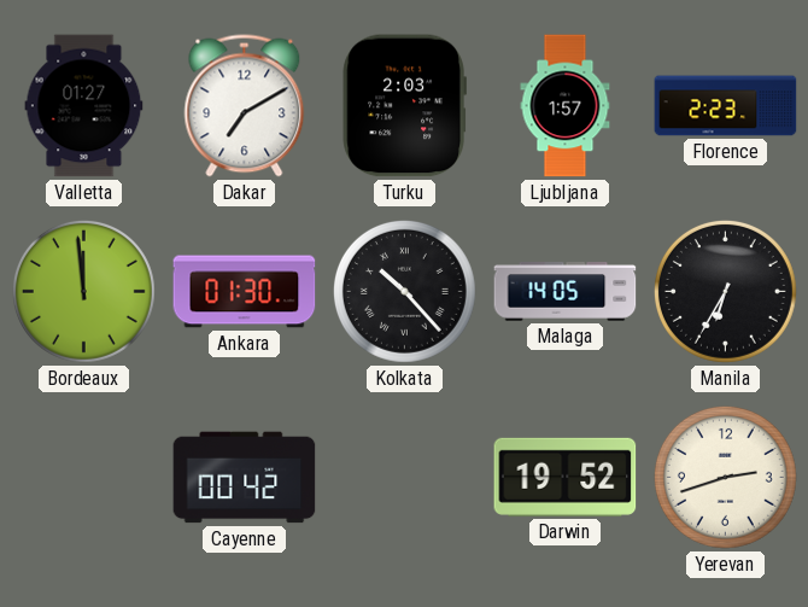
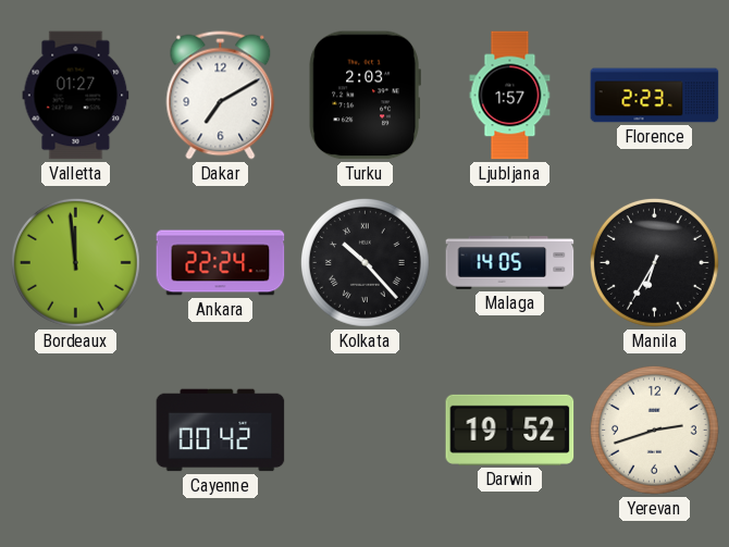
Ankara: 01:30 -> 22:24
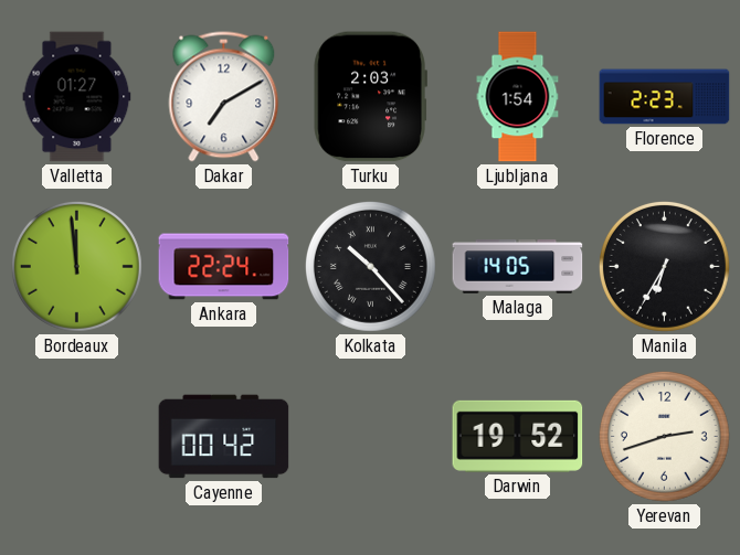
Ljubljana: 1:57 -> 1:54
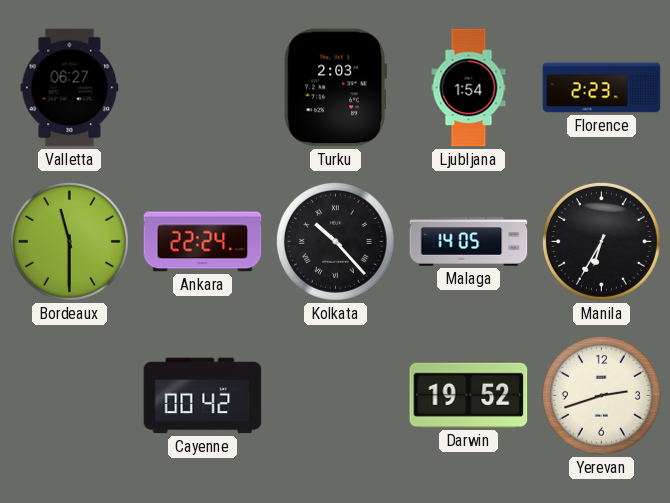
Valletta: 01:27 -> 06:27
Dakar: 7:10 -> none
Bordeaux: 11:59 -> 11:30
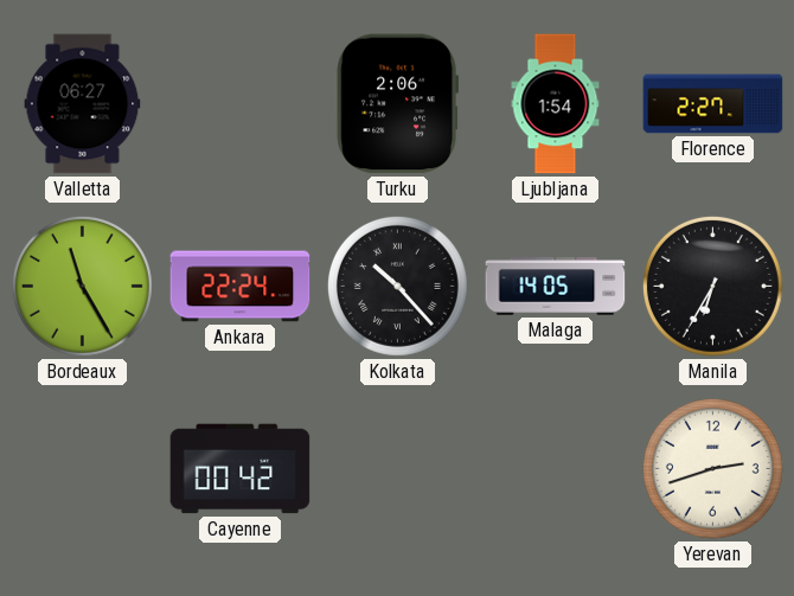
Turku: 2:03 -> 2:06
Florence: 2:23 -> 2:27
Bordeaux: 11:30 -> 11:25
Darwin: 19:52 -> none
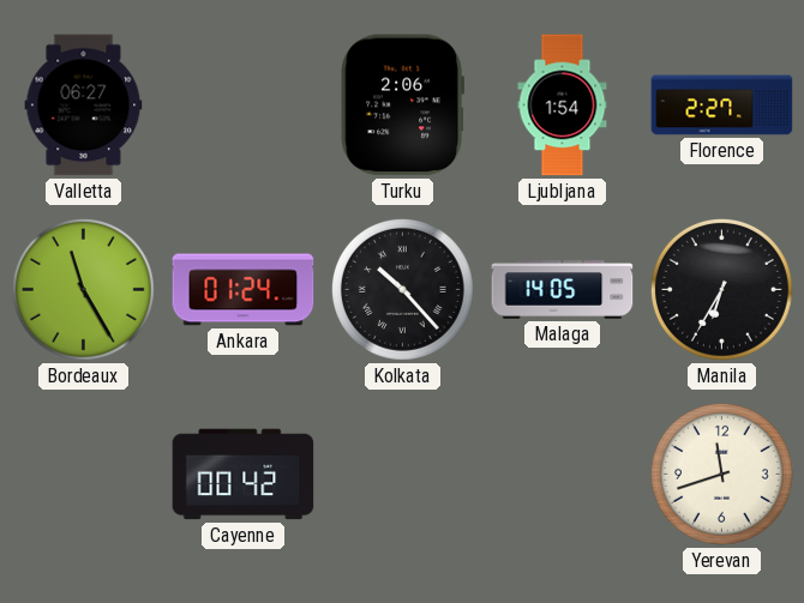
Ankara: 22:24 -> 01:24
Yerevan: 2:42 -> 11:42
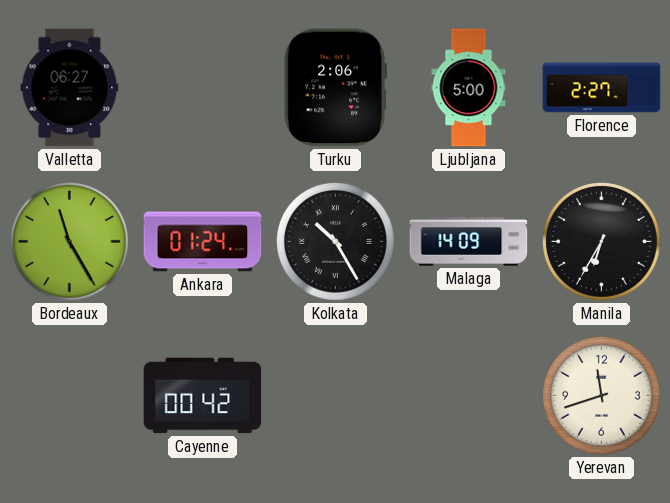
Ljubljana: 1:54 -> 5:00
Kolkata: 10:23 -> 10:25
Malaga: 14:05 -> 14:09
